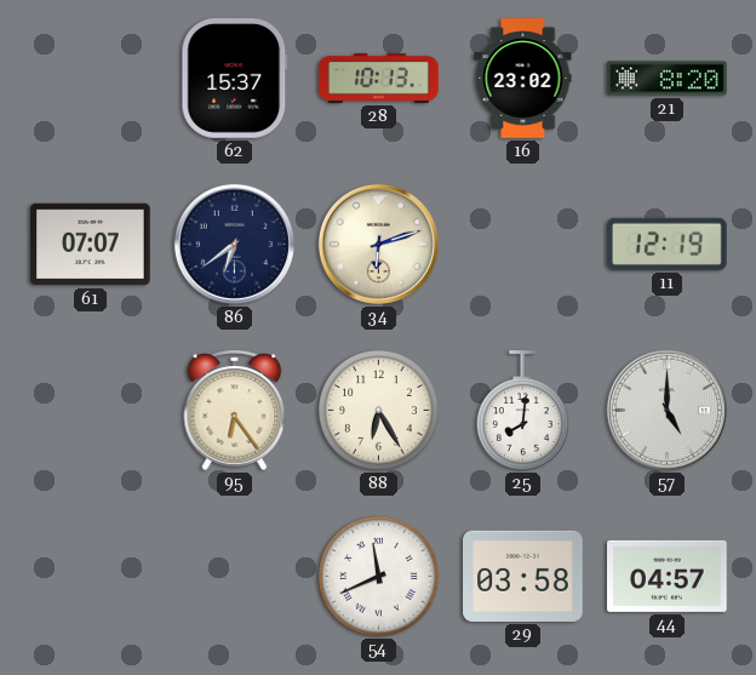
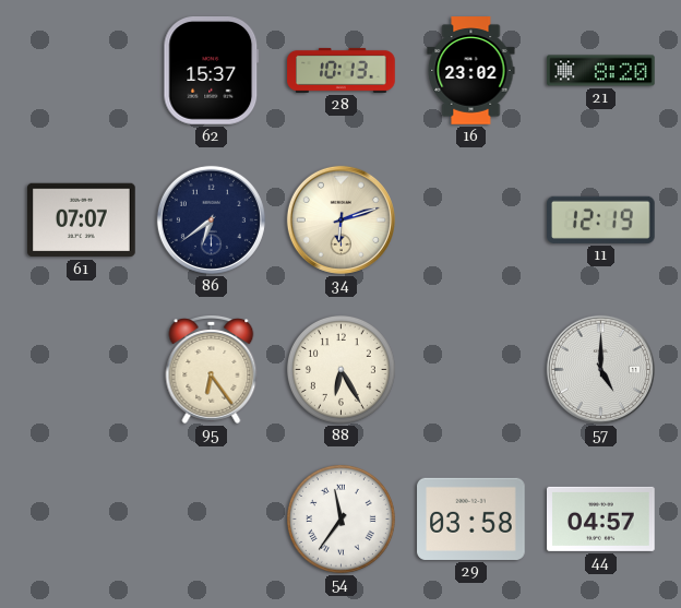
25: 8:01 -> none
54: 11:41 -> 11:36
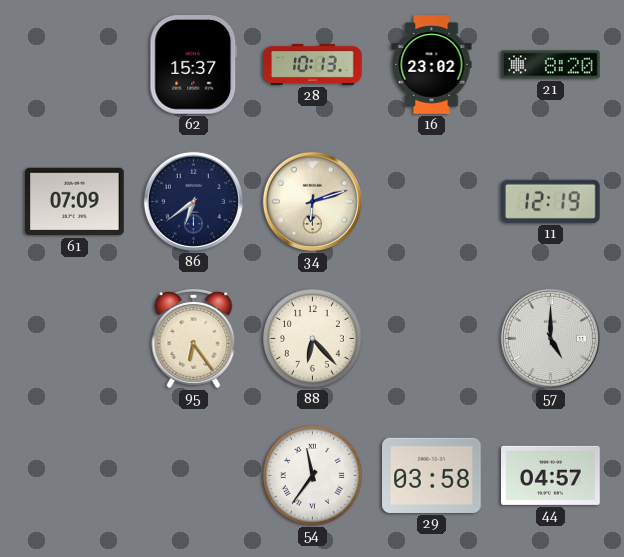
61: 07:07 -> 07:09
88: 6:25 -> 6:23
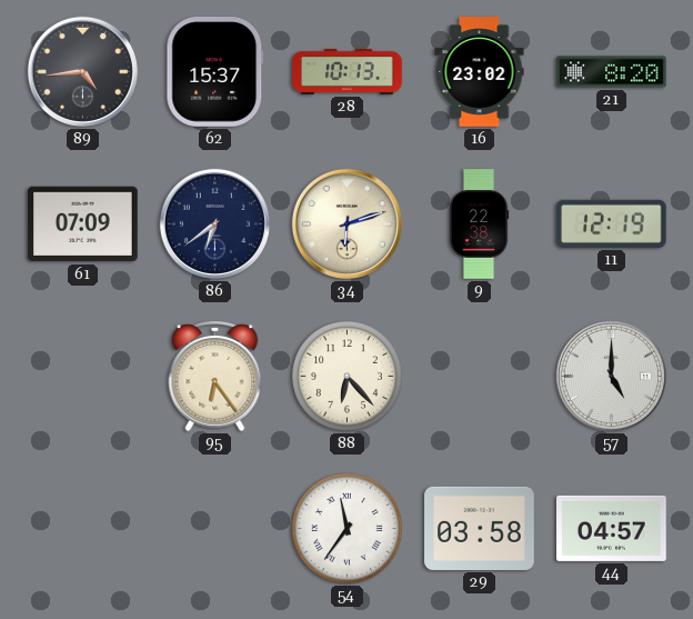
89: none -> 4:44
9: none -> 22:38
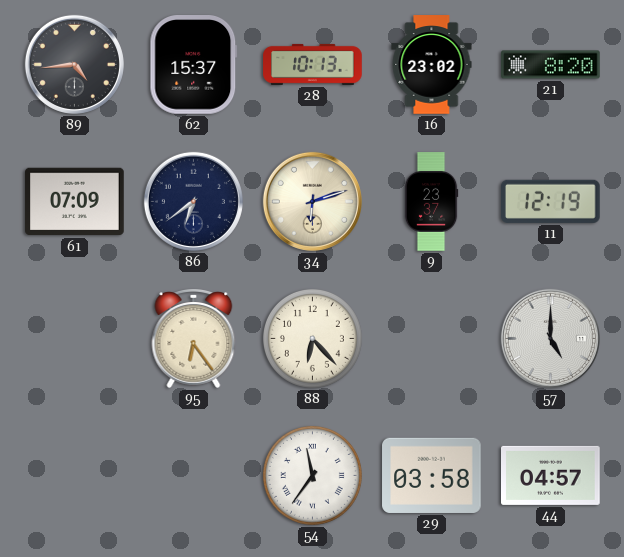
9: 22:38 -> 23:37
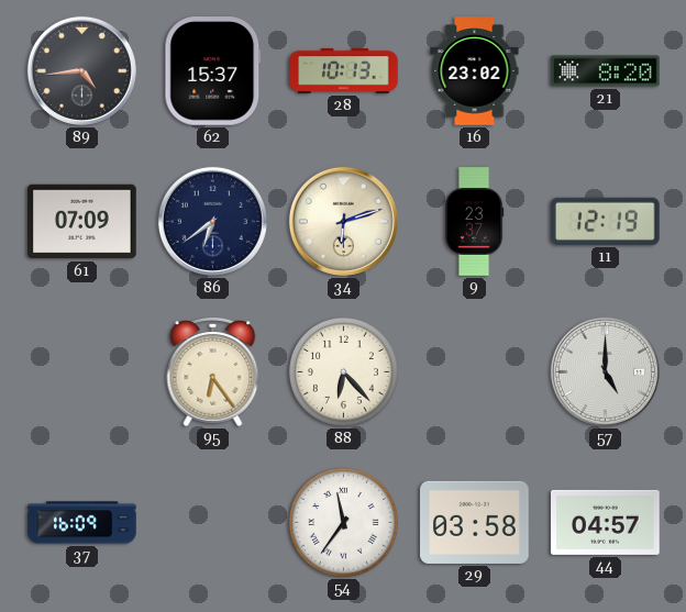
37: none -> 16:09
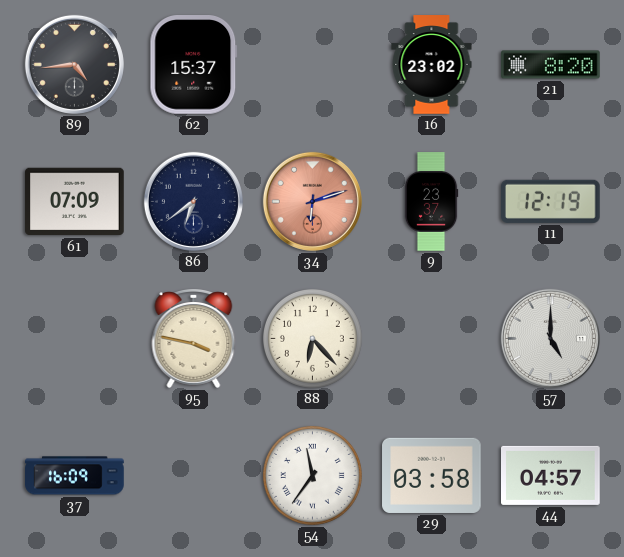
28: 10:13 -> none
34 dial: cream -> salmon
95: 6:24 -> 3:47
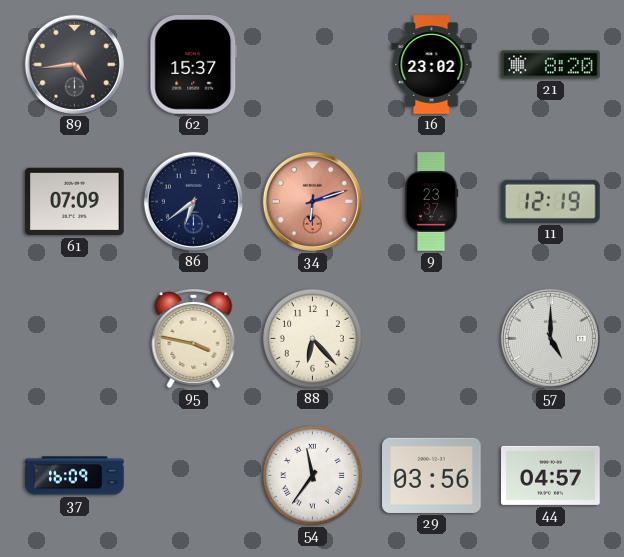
29: 03:58 -> 03:56
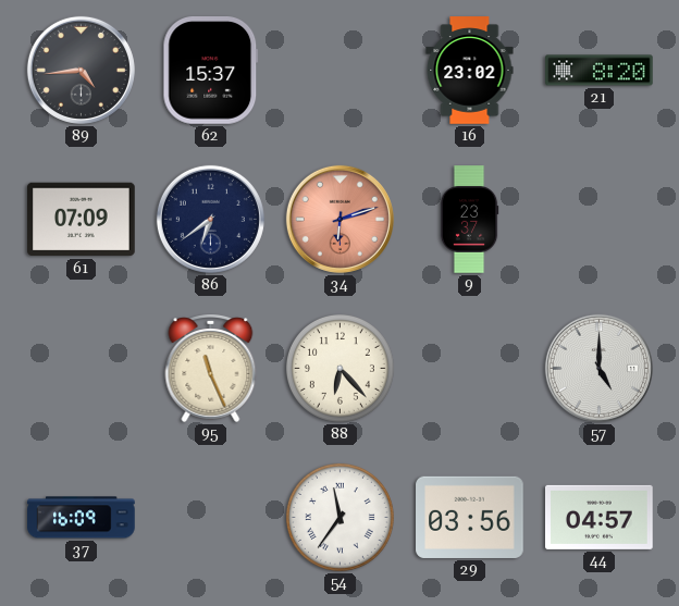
11: 12:19 -> none
95: 3:47 -> 11:26
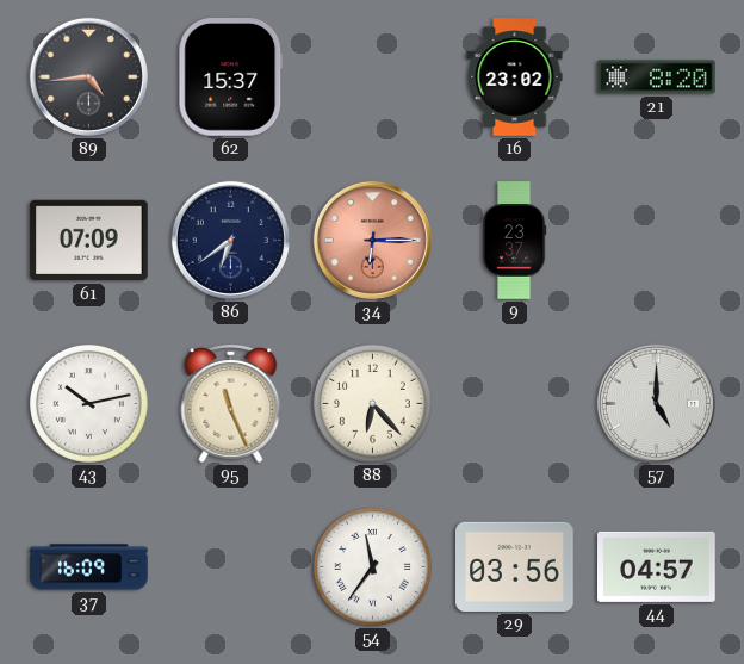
34: 6:12 -> 6:15
43: none -> 10:13
